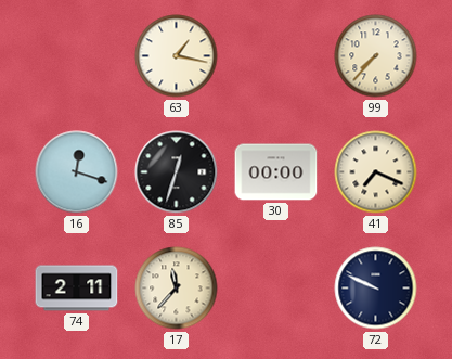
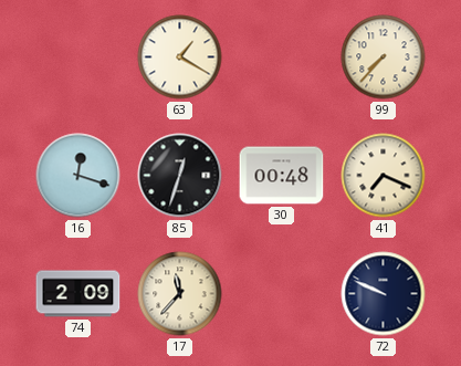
63: 1:17 -> 1:20
30: 00:00 -> 00:48
74: 2:11 -> 2:09
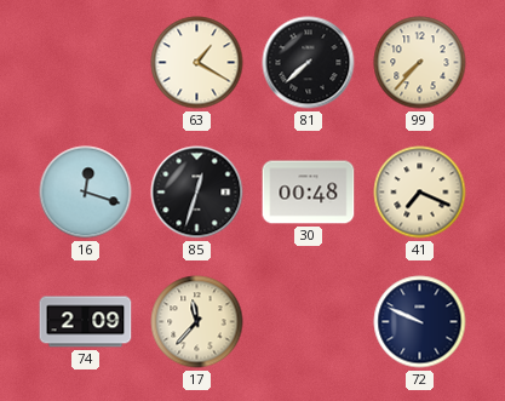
81: none -> 7:38
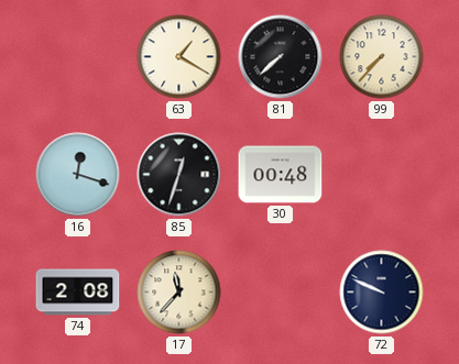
41: 7:19 -> none
74: 2:09 -> 2:08
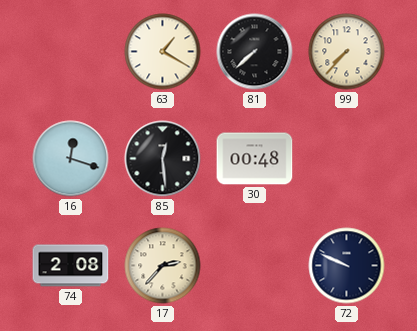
85: 12:33 -> 12:29
17: 11:37 -> 2:37
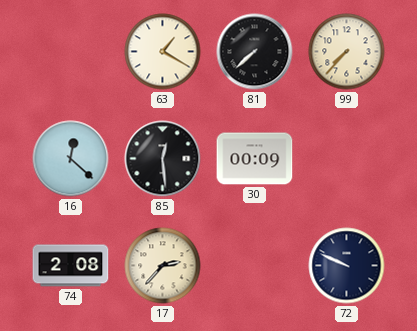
16: 12:18 -> 12:22
30: 00:48 -> 00:09
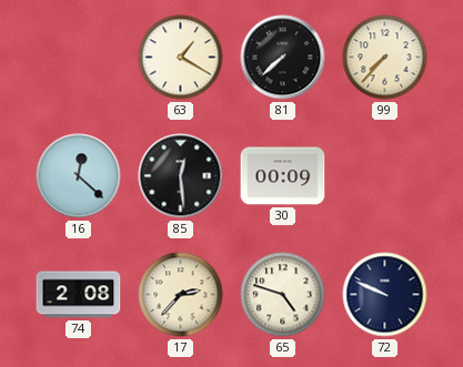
65: none -> 4:48
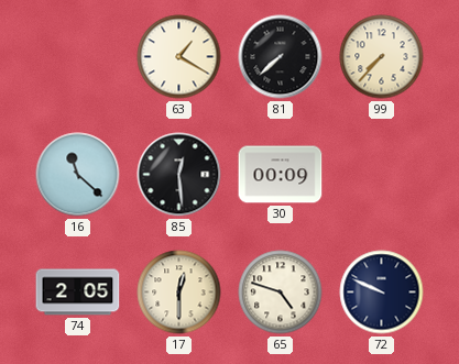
16: 12:22 -> 11:22
74: 2:08 -> 2:05
17: 2:37 -> 12:30
